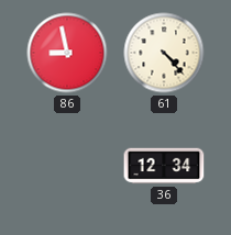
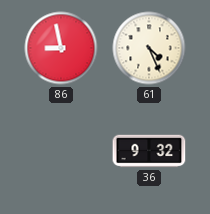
61: 4:23 -> 4:26
36: 12:34 -> 9:32
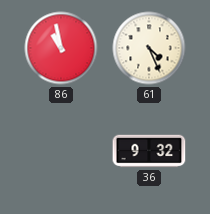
86: 8:58 -> 10:58
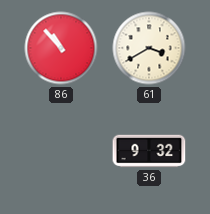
86: 10:58 -> 10:53
61: 4:26 -> 3:40
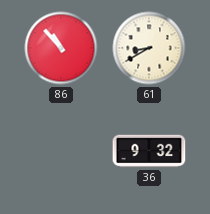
61: 3:40 -> 8:40
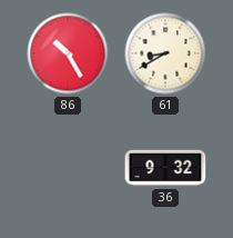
86: 10:53 -> 10:25
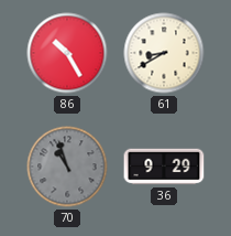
70: none -> 10:57
36: 9:32 -> 9:29
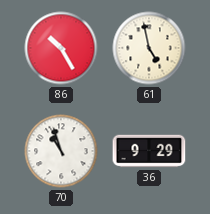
61: 8:40 -> 4:58
70 dial: grey -> white
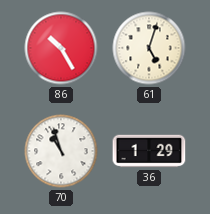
61: 4:58 -> 5:03
36: 9:29 -> 1:29
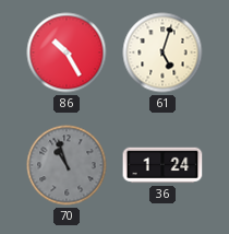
70 dial: white -> grey
36: 1:29 -> 1:24
